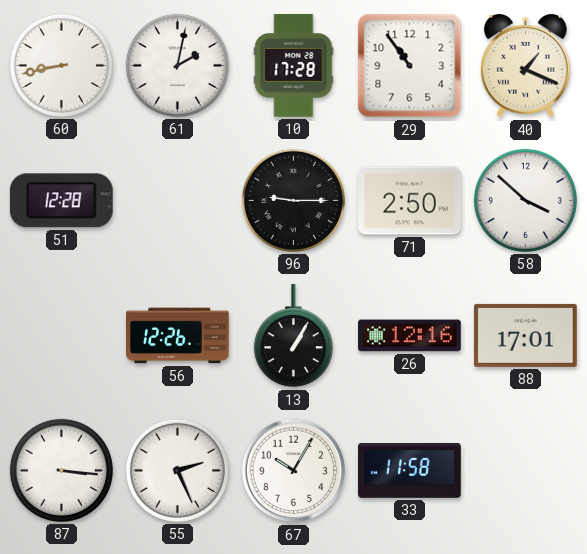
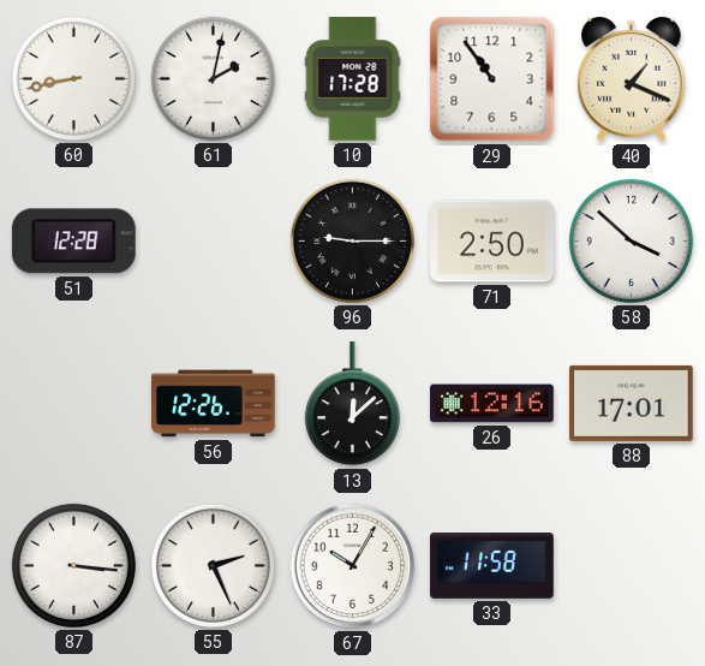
13: 1:05 -> 12:08
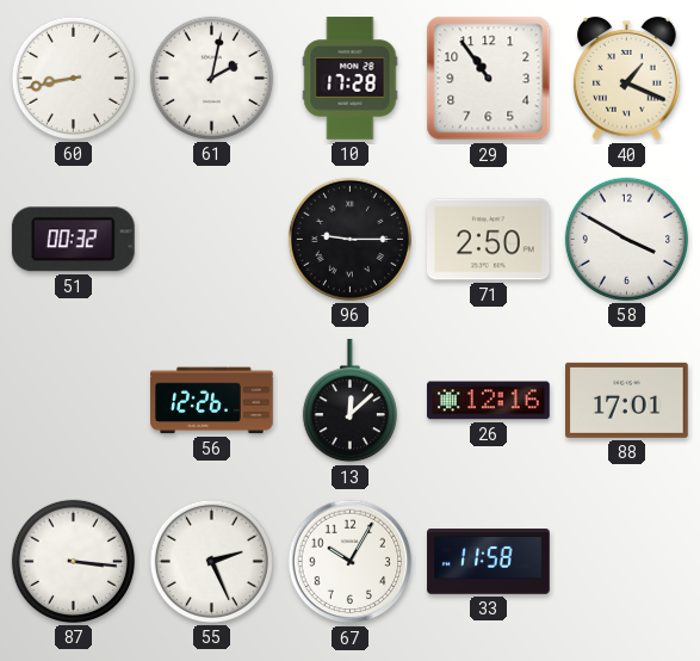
51: 12:28 -> 00:32
58: 3:52 -> 3:50
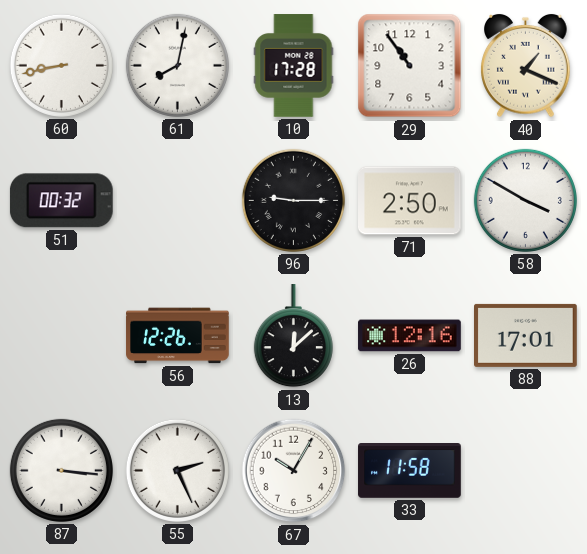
61: 2:02 -> 8:02
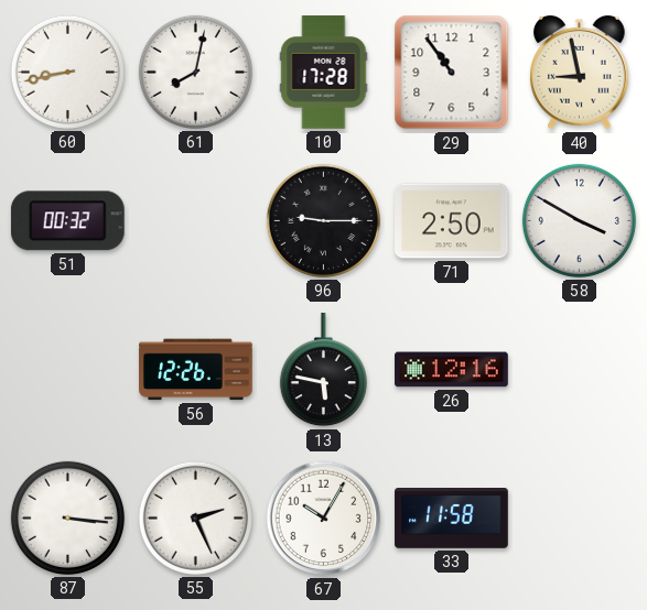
40: 1:19 -> 8:58
13: 12:08 -> 5:47
88: 17:01 -> none
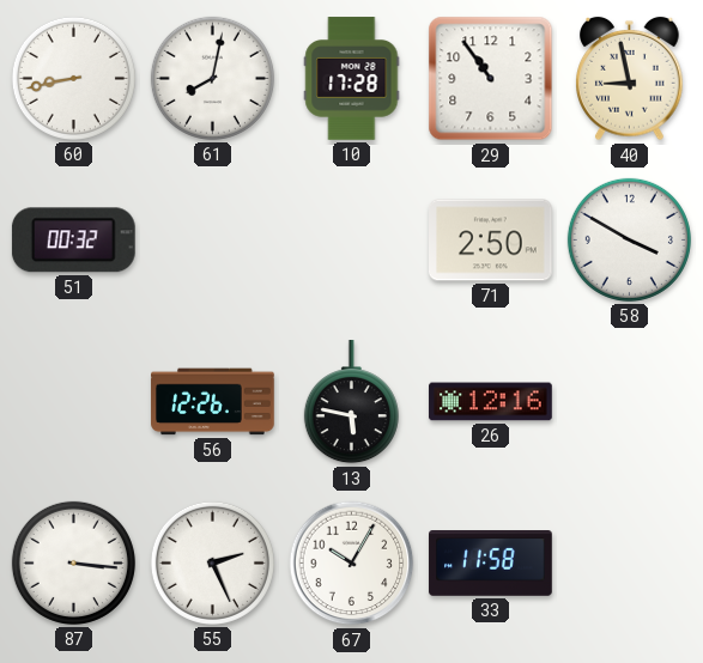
96: 9:15 -> none
